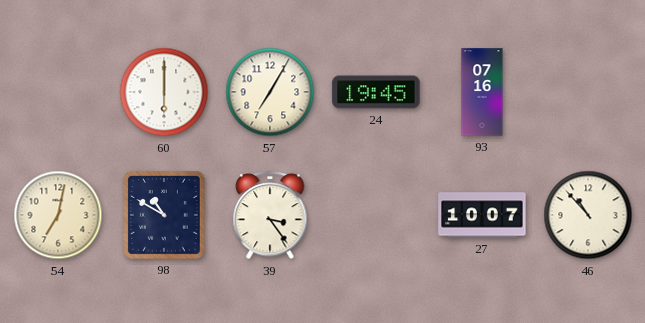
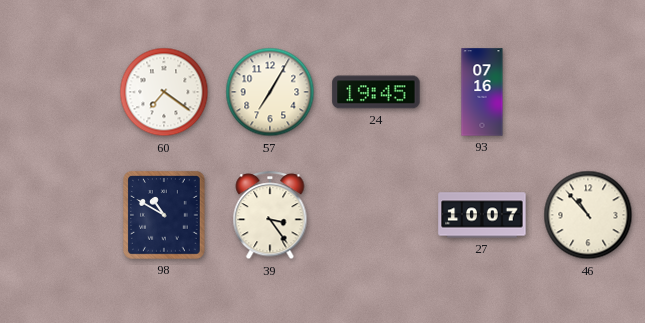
60: 6:00 -> 7:21
54: 7:02 -> none
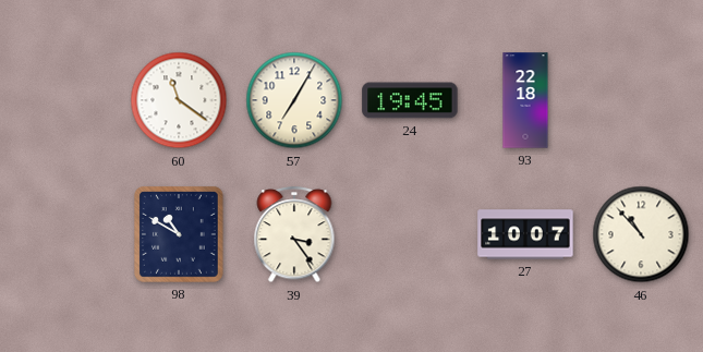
60: 7:21 -> 11:21
93: 07:16 -> 22:18
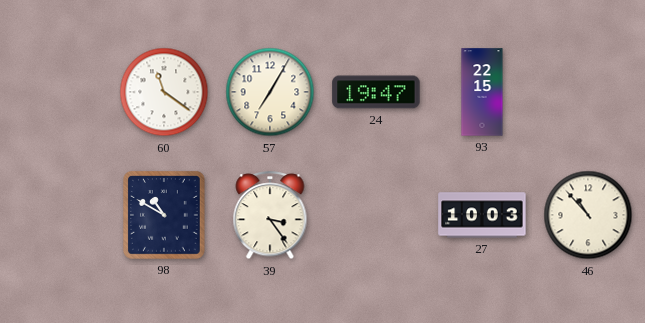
24: 19:45 -> 19:47
93: 22:18 -> 22:15
27: 10:07 -> 10:03
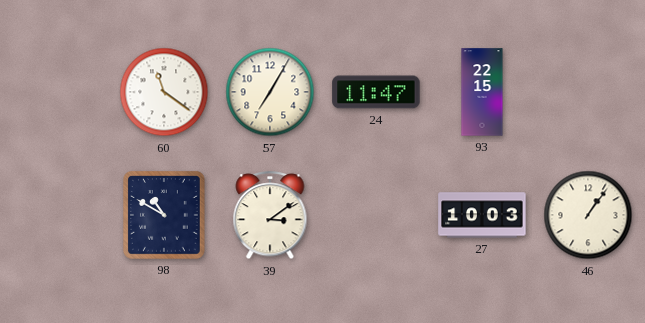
24: 19:47 -> 11:47
39: 3:24 -> 3:09
46: 10:53 -> 1:06
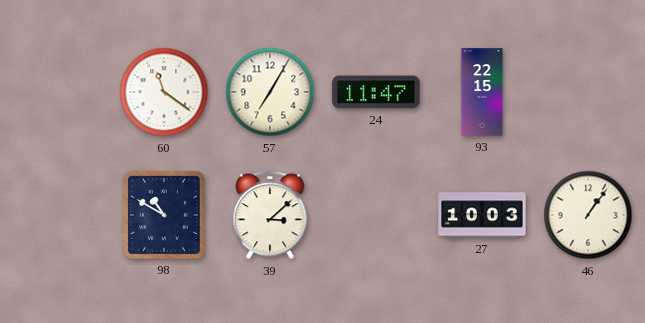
39: 3:09 -> 3:08
